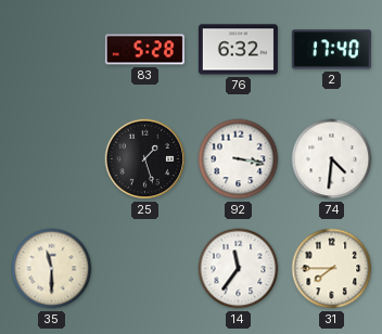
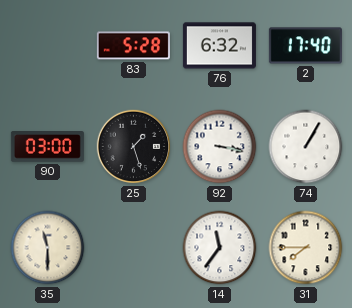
90: none -> 03:00
74: 4:31 -> 1:05
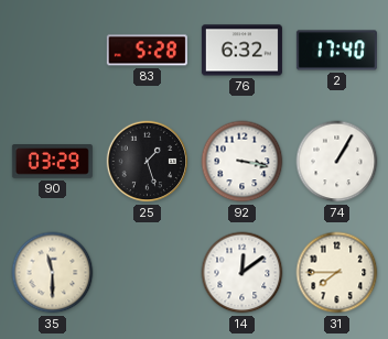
90: 03:00 -> 03:29
14: 11:36 -> 12:09
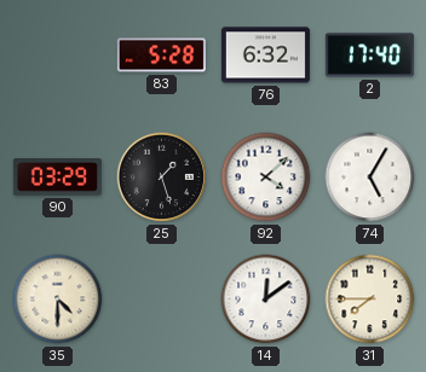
92: 3:17 -> 4:08
74: 1:05 -> 5:05
35: 11:30 -> 4:30
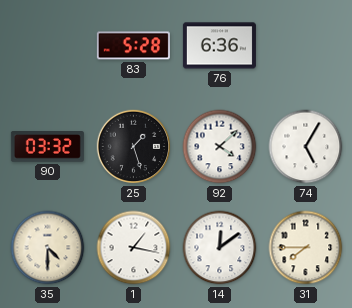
76: 6:32 -> 6:36
2: 17:40 -> none
90: 03:29 -> 03:32
1: none -> 1:17
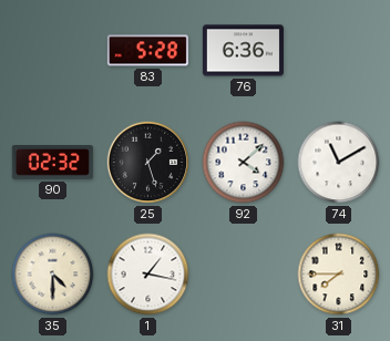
90: 03:32 -> 02:32
74: 5:05 -> 11:10
14: 12:09 -> none
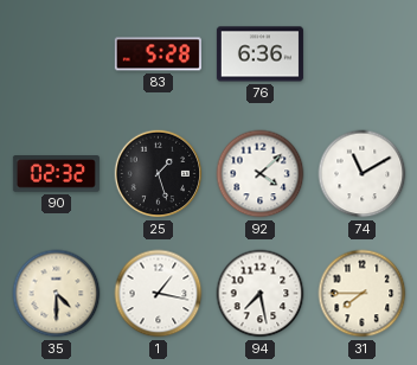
94: none -> 7:28
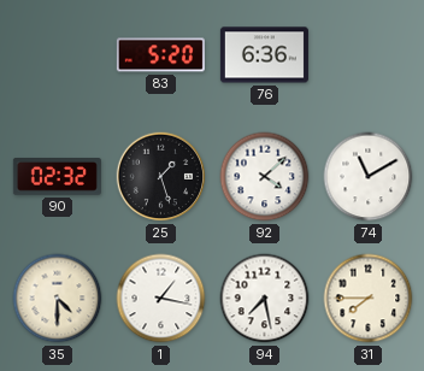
83: 5:28 -> 5:20
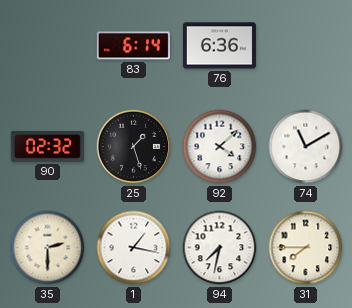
83: 5:20 -> 6:14
35: 4:30 -> 2:30
94: 7:28 -> 7:32
